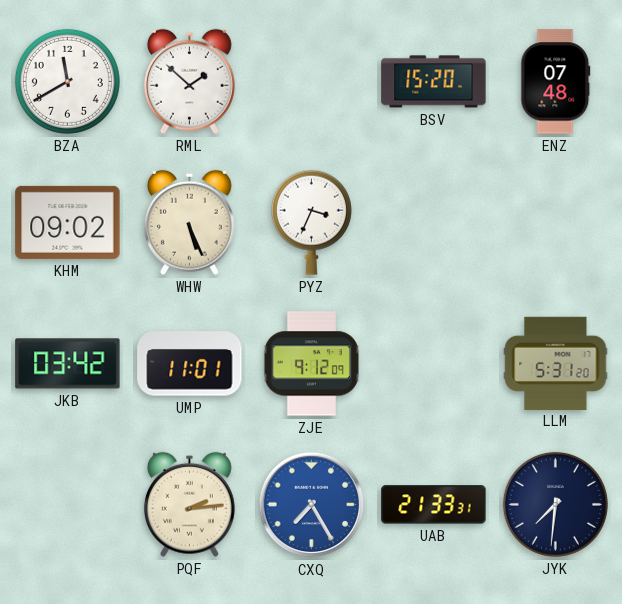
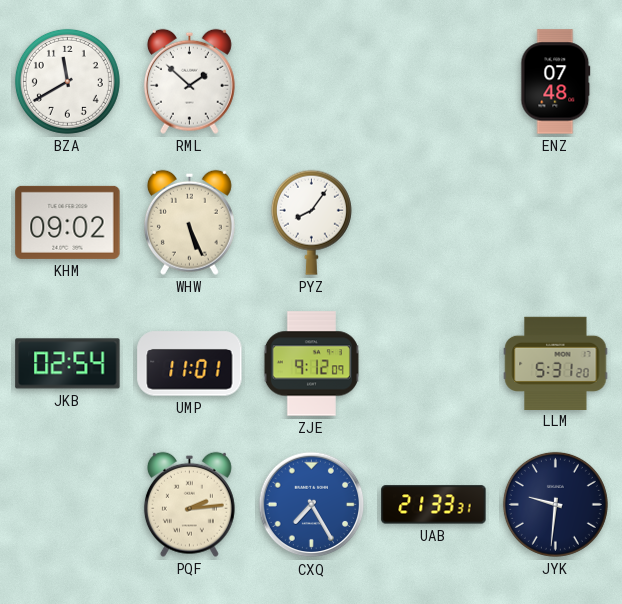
BSV: 15:20 -> none
PYZ: 3:34 -> 8:06
JKB: 03:42 -> 02:54
JYK: 7:31 -> 9:31
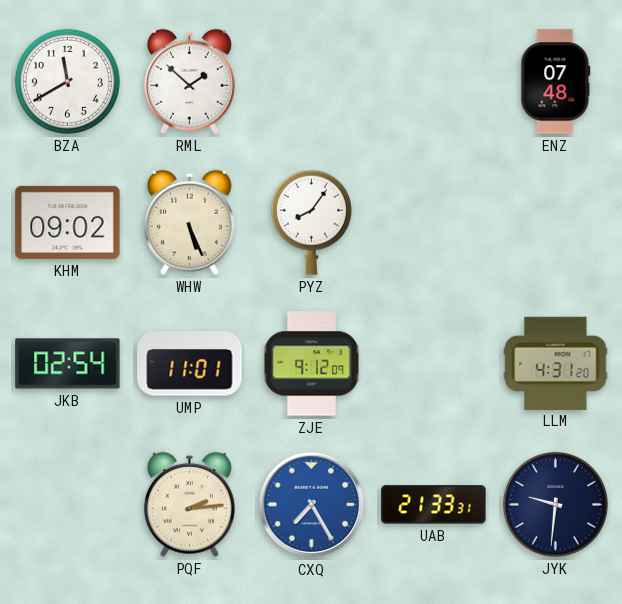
LLM: 5:31 -> 4:31
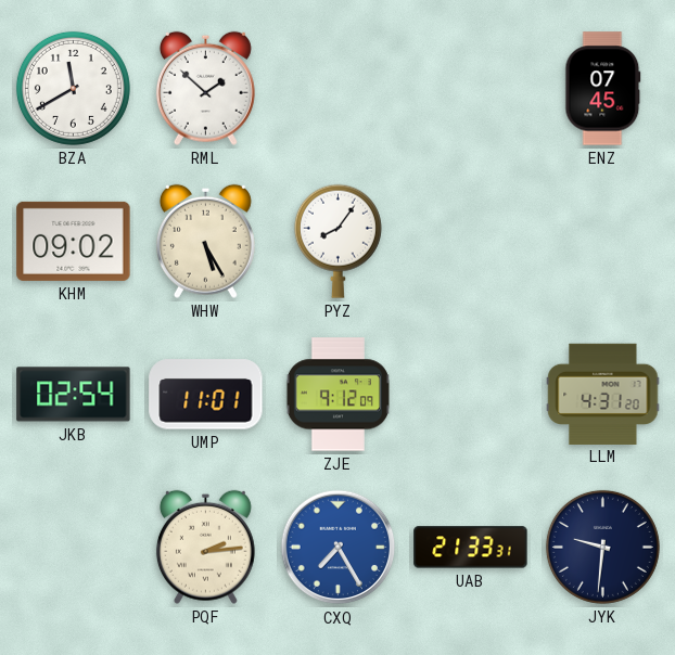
ENZ: 07:48 -> 07:45
WHW: 5:26 -> 5:25
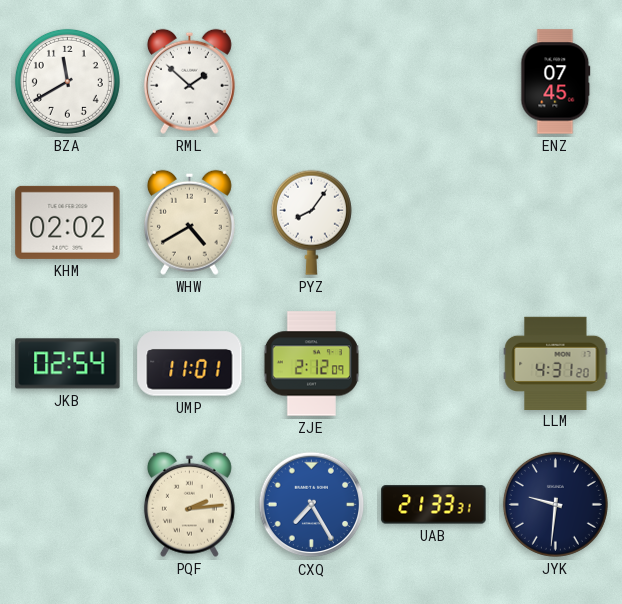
KHM: 09:02 -> 02:02
WHW: 5:25 -> 4:40
ZJE: 9:12 -> 2:12
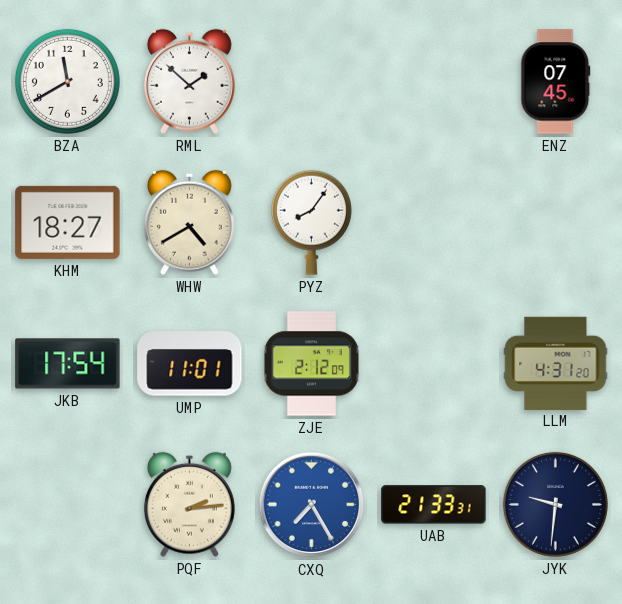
KHM: 02:02 -> 18:27
JKB: 02:54 -> 17:54
